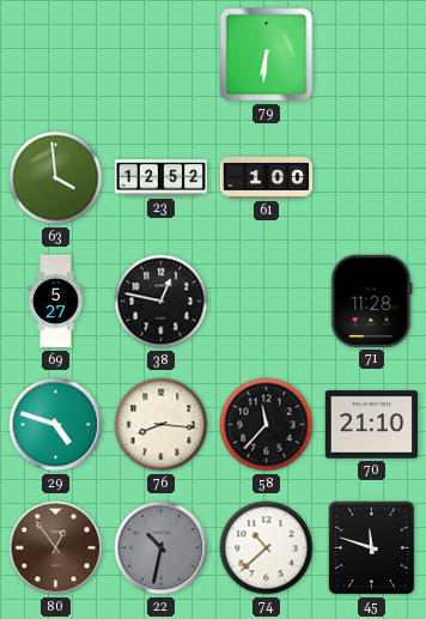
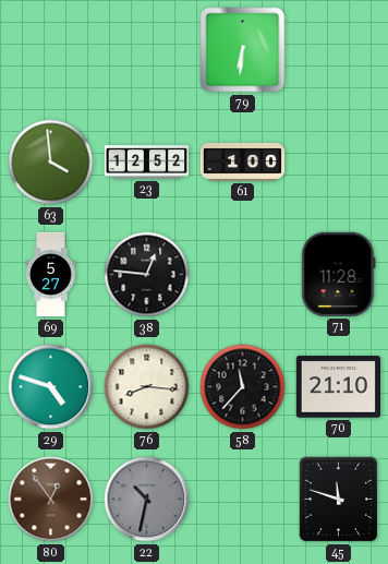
38: 12:47 -> 12:46
74: 10:38 -> none
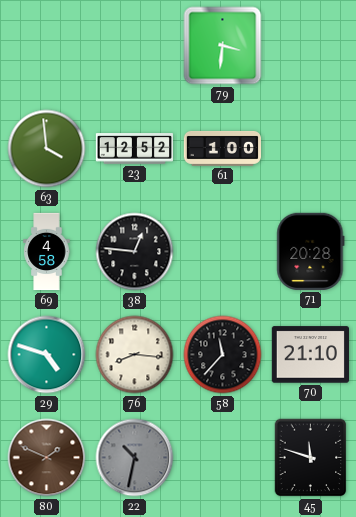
79: 6:31 -> 3:31
69: 5:27 -> 4:58
71: 11:28 -> 20:28
80: 12:54 -> 1:49
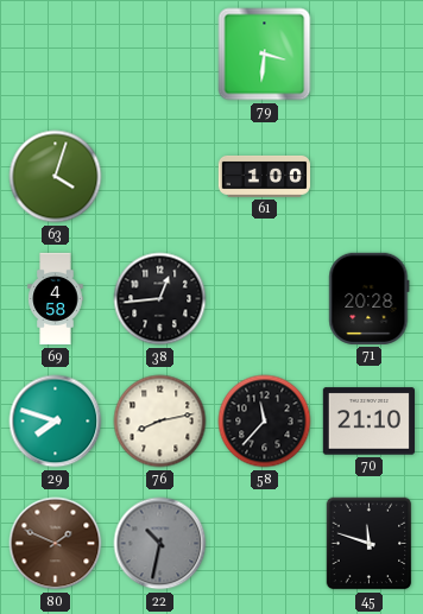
63: 3:59 -> 4:03
23: 12:52 -> none
38: 12:46 -> 12:44
29: 4:48 -> 7:48
76: 8:16 -> 8:13
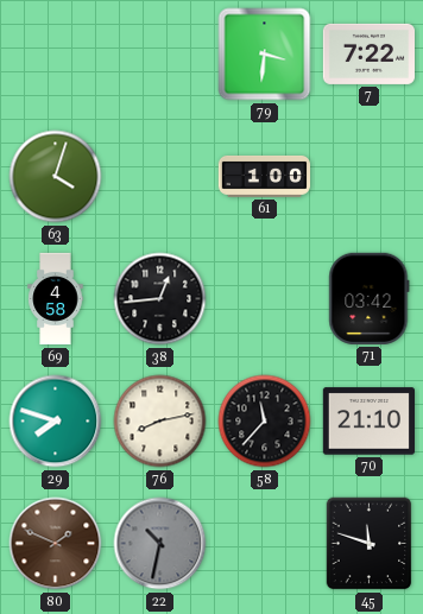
7: none -> 7:22
71: 20:28 -> 03:42
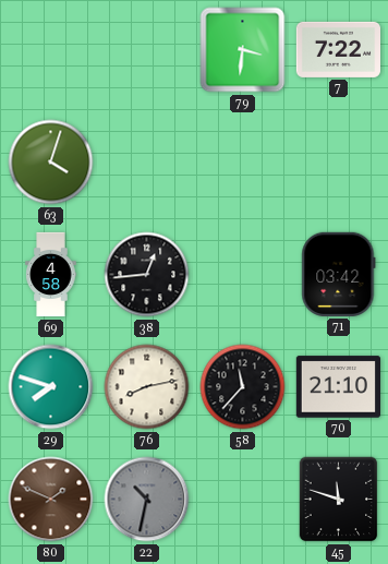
61: 1:00 -> none
